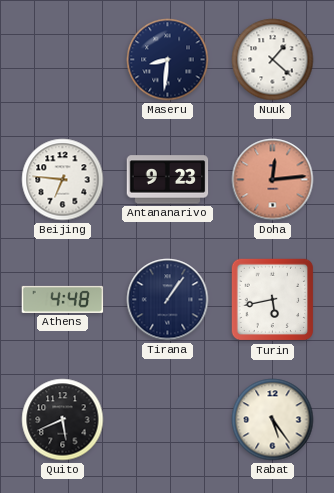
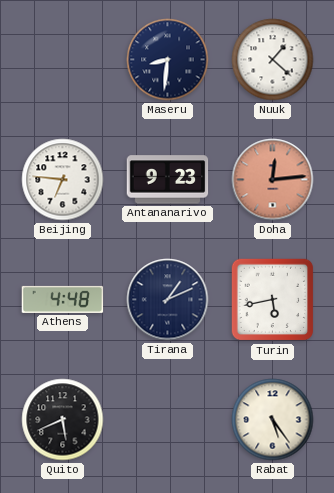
Tirana: 1:06 -> 1:11
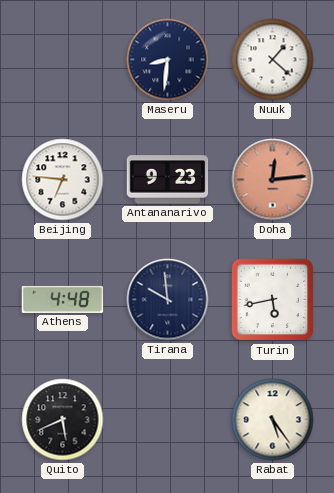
Tirana: 1:11 -> 9:59
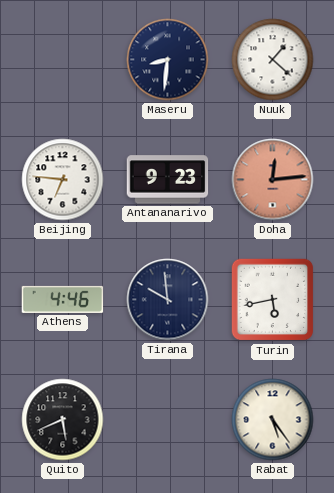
Athens: 4:48 -> 4:46
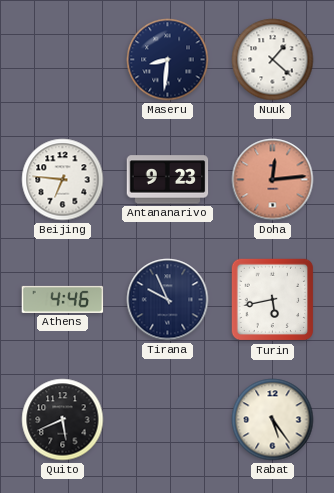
Tirana: 9:59 -> 9:56
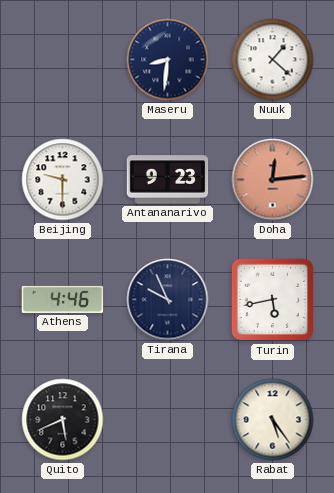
Beijing: 6:46 -> 9:30
